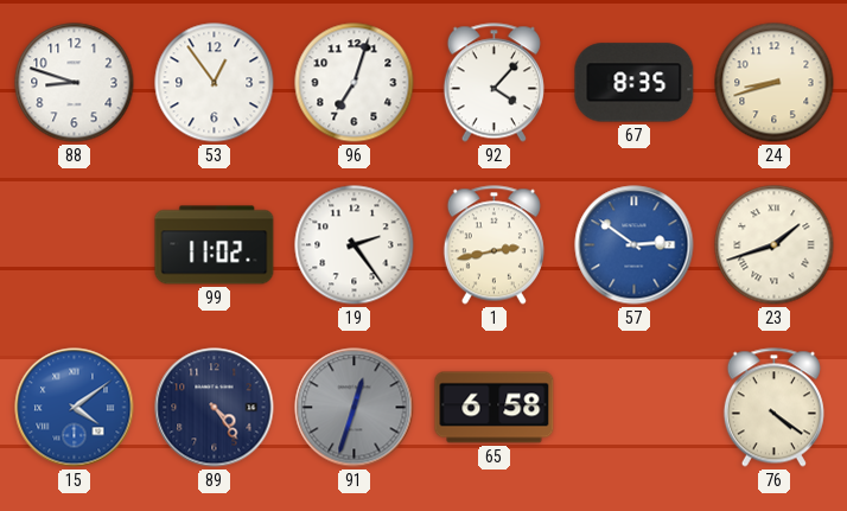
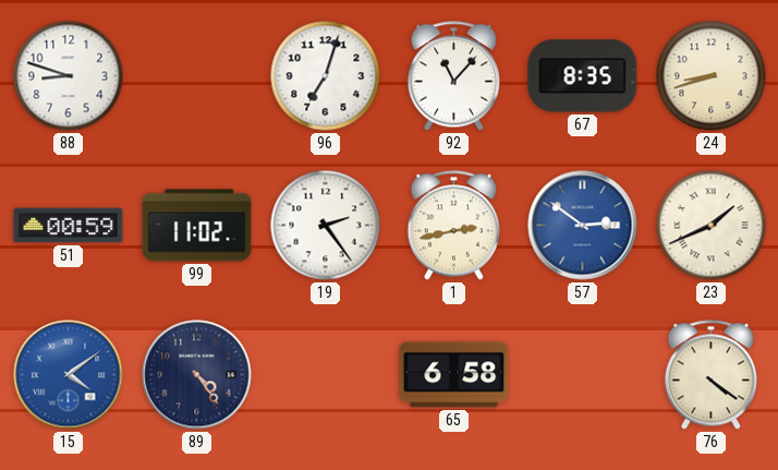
53: 12:54 -> none
92: 4:07 -> 11:07
51: none -> 00:59
23: 1:42 -> 1:41
91: 12:33 -> none
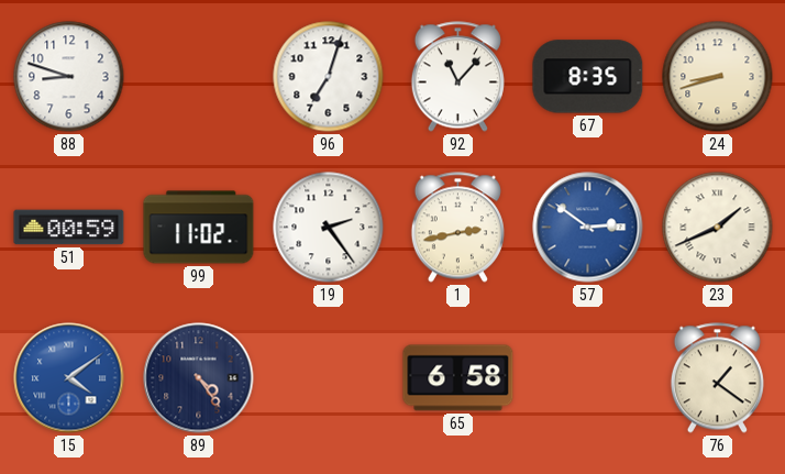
76: 4:21 -> 1:21
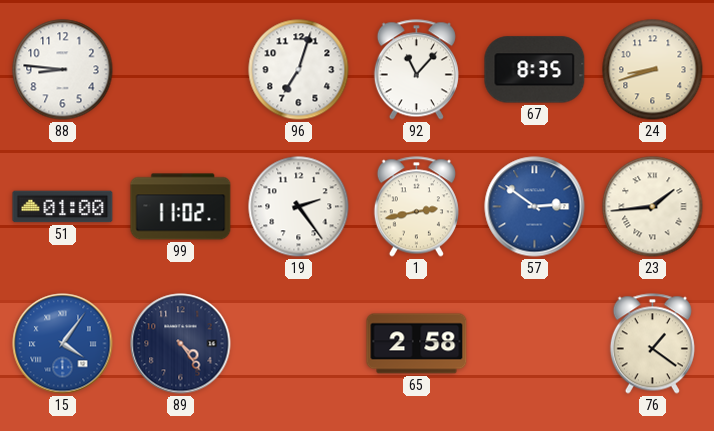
88: 8:48 -> 8:46
51: 00:59 -> 01:00
23: 1:41 -> 1:44
15: 4:09 -> 4:06
65: 6:58 -> 2:58
